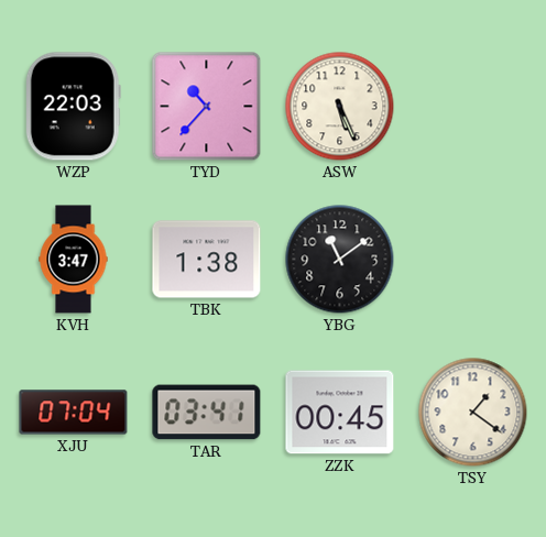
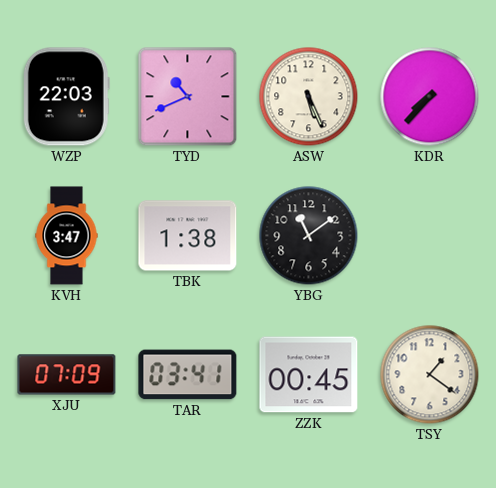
TYD: 10:37 -> 10:41
KDR: none -> 7:37
XJU: 07:04 -> 07:09
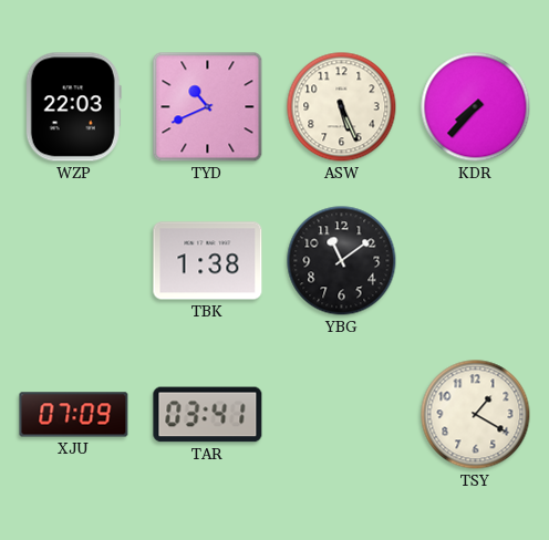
KVH: 3:47 -> none
ZZK: 00:45 -> none
TSY: 1:21 -> 1:20
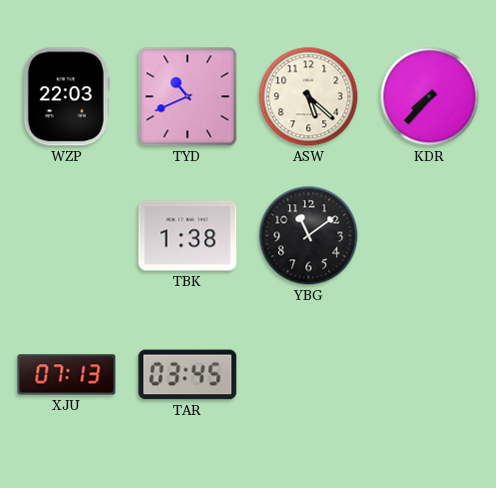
ASW: 5:26 -> 5:22
XJU: 07:09 -> 07:13
TAR: 03:41 -> 03:45
TSY: 1:20 -> none
